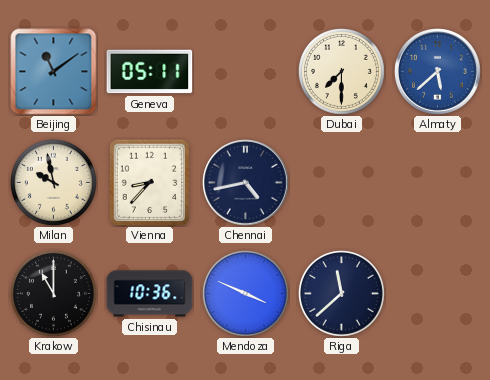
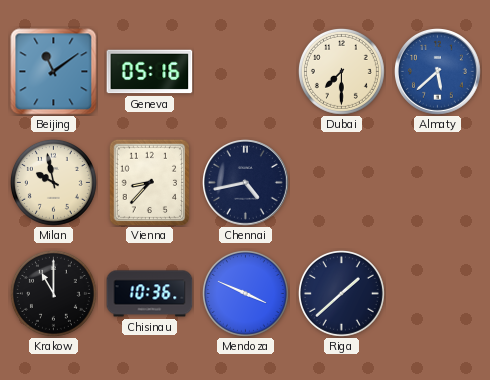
Geneva: 05:11 -> 05:16
Riga: 11:38 -> 1:38
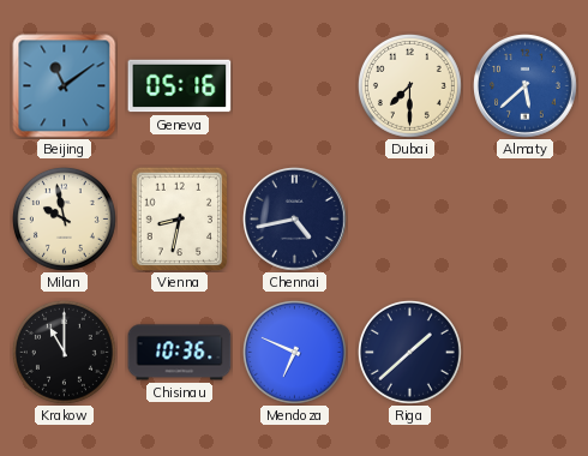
Vienna: 8:37 -> 8:32
Mendoza: 3:49 -> 6:49
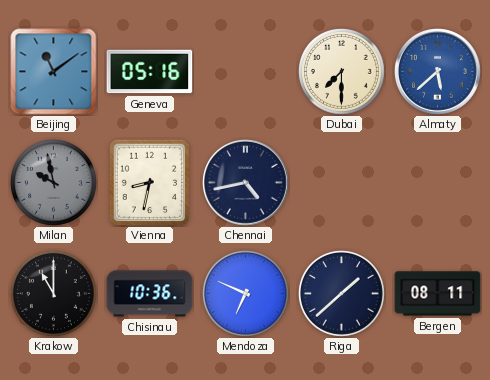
Milan dial: cream -> grey
Bergen: none -> 08:11
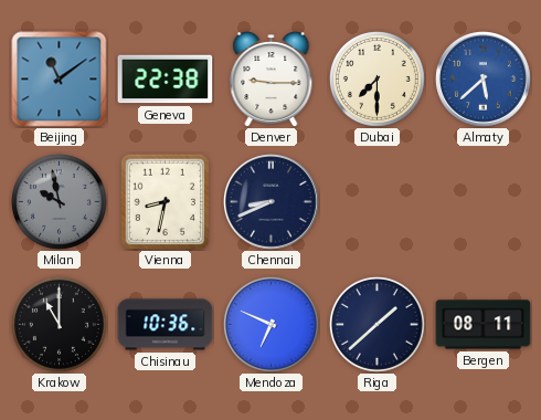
Geneva: 05:16 -> 22:38
Denver: none -> 9:15
Chennai: 4:43 -> 8:41
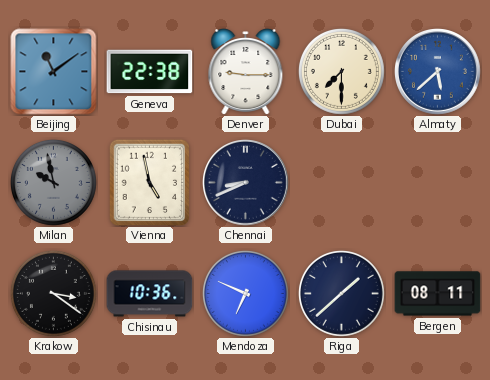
Vienna: 8:32 -> 4:58
Krakow: 11:00 -> 3:21
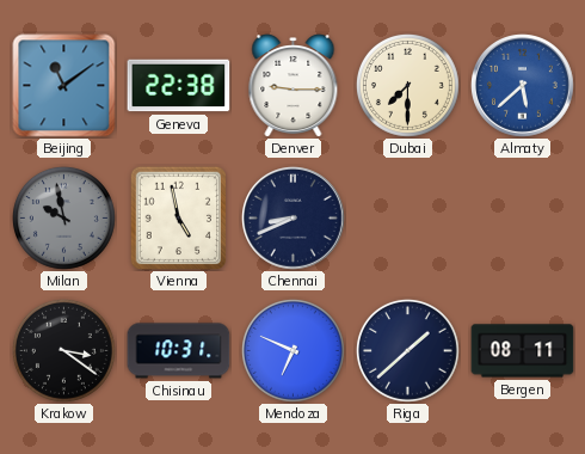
Chisinau: 10:36 -> 10:31
